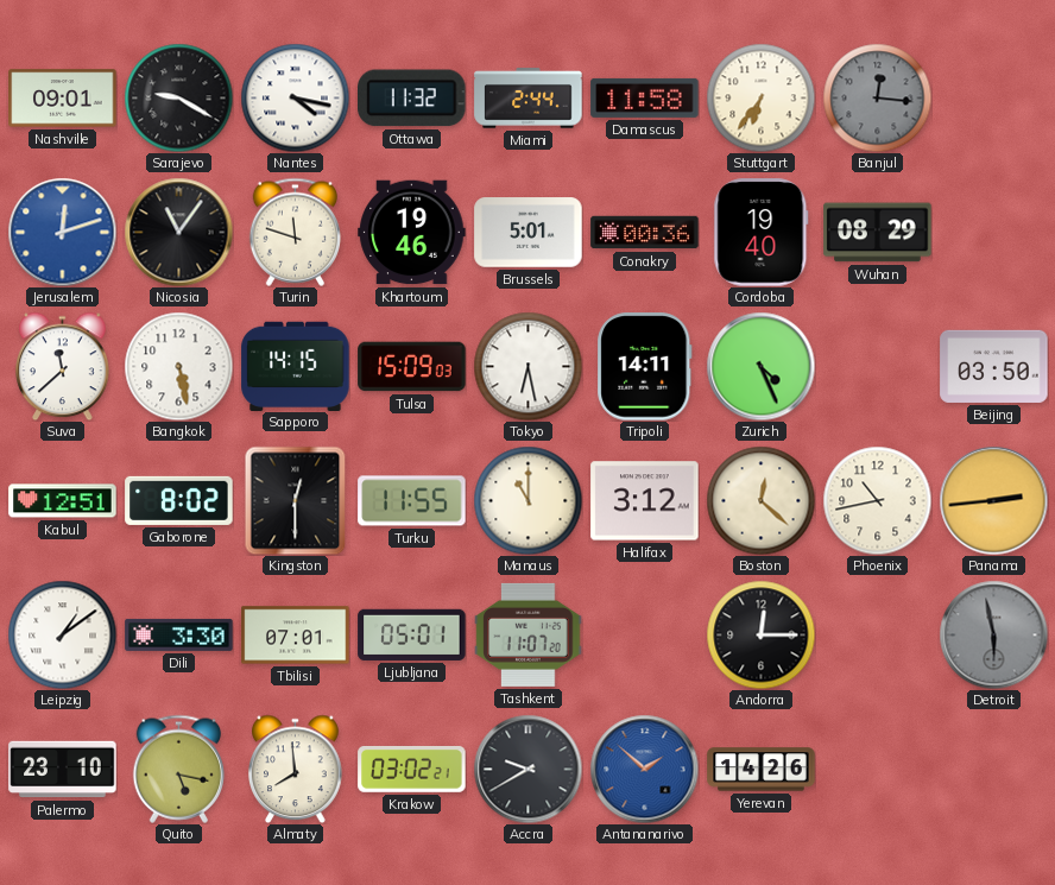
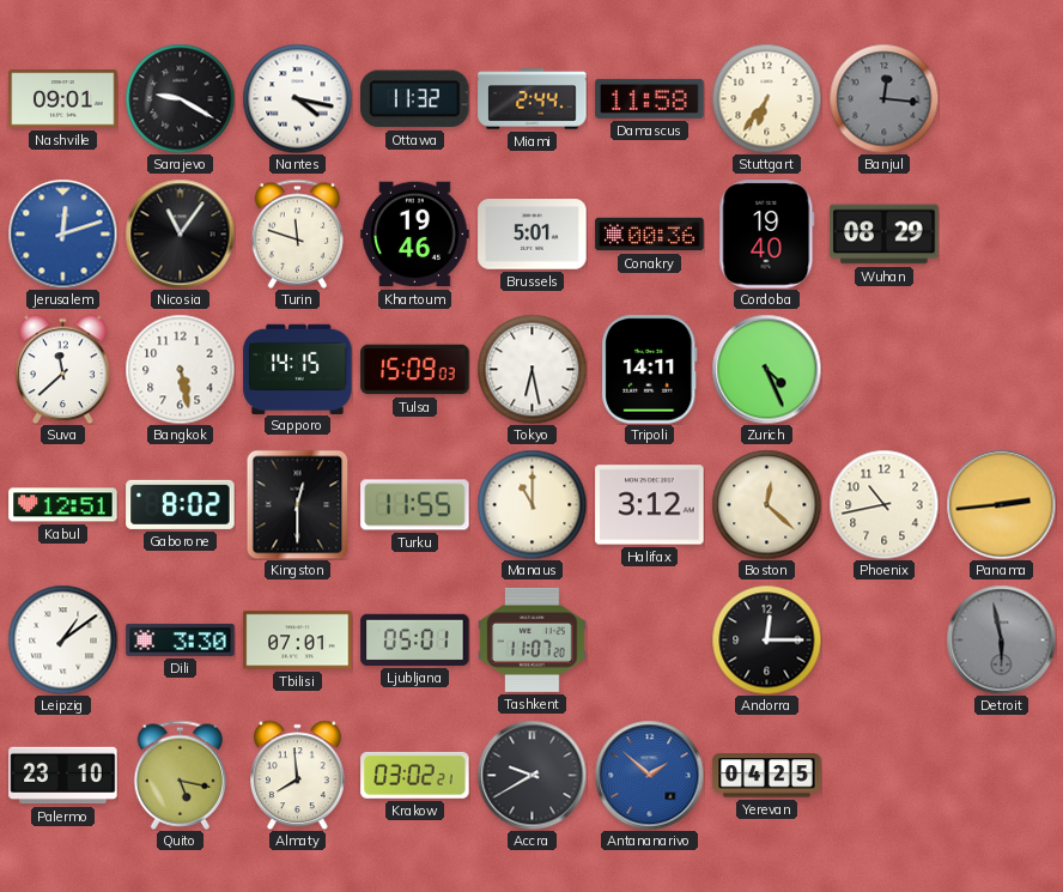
Beijing: 03:50 -> none
Yerevan: 14:26 -> 04:25
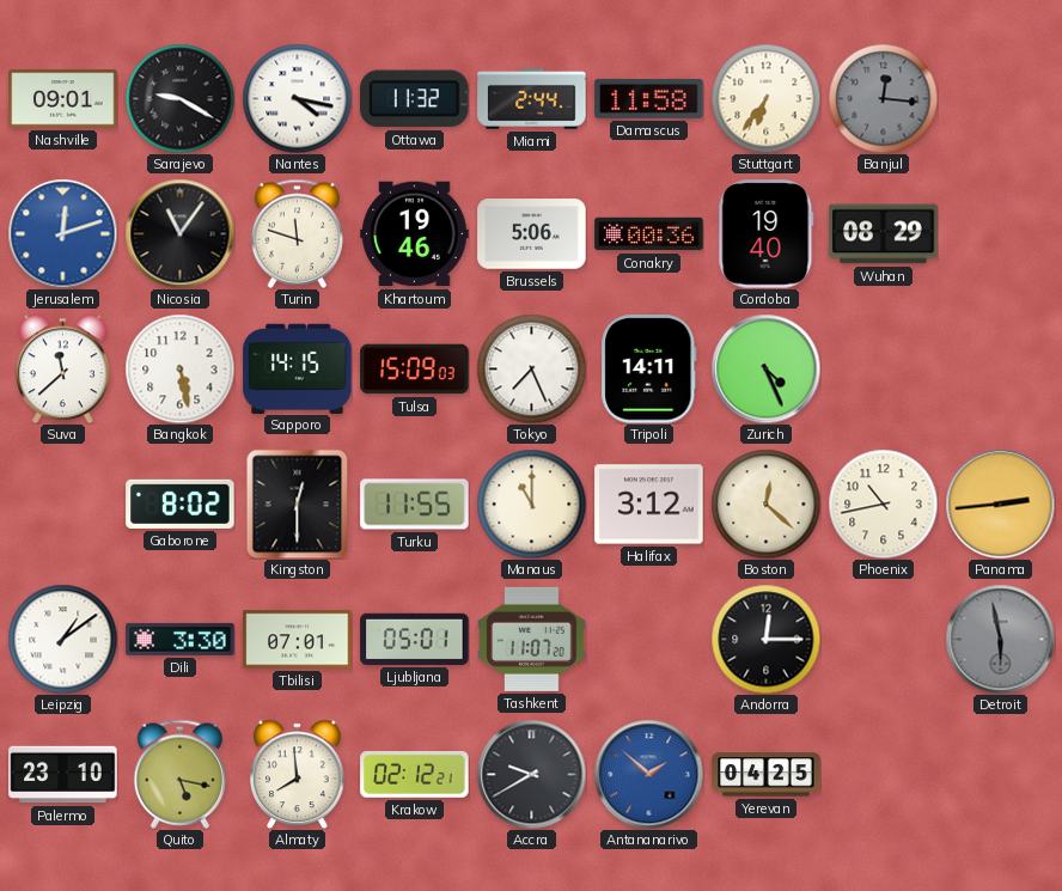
Brussels: 5:01 -> 5:06
Tokyo: 6:28 -> 7:26
Kabul: 12:51 -> none
Krakow: 03:02 -> 02:12
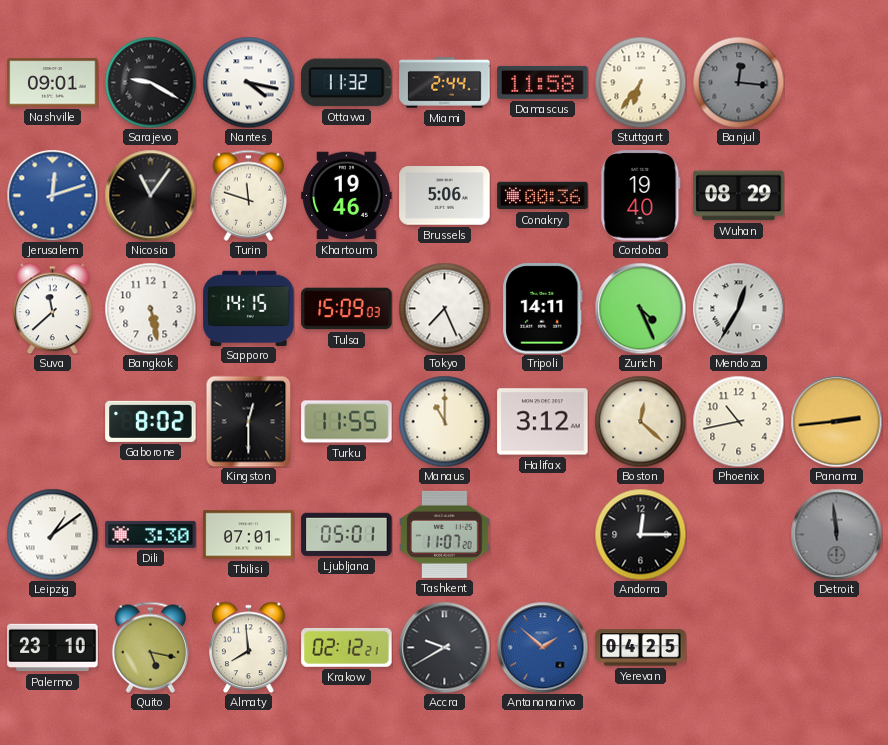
Mendoza: none -> 12:35
Detroit: 5:58 -> 11:59
